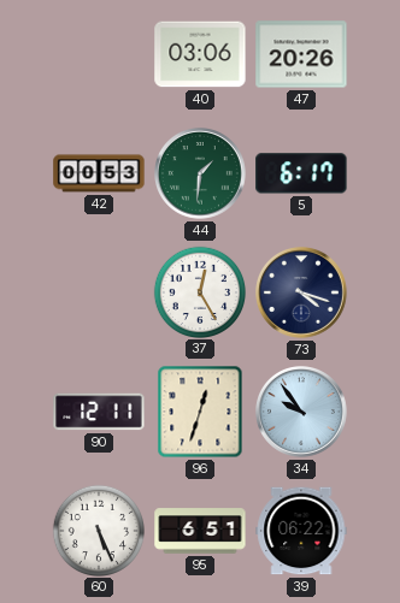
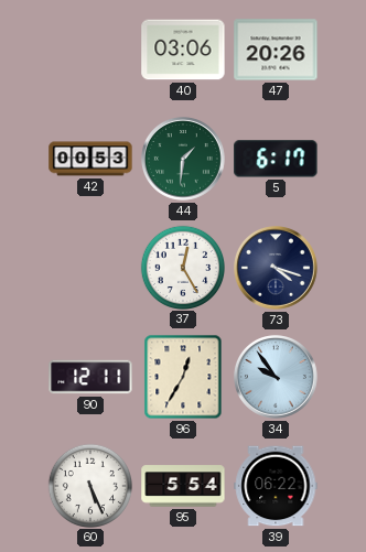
96: 12:33 -> 12:35
95: 6:51 -> 5:54
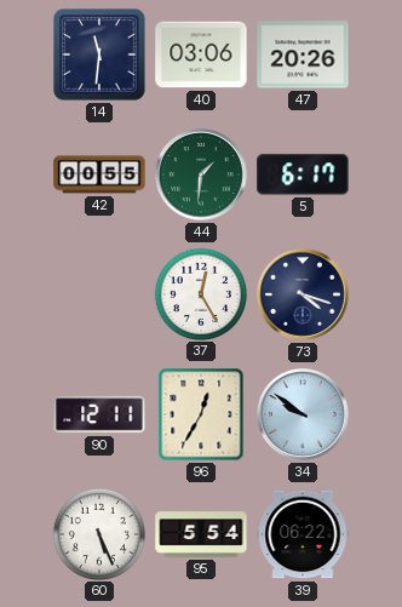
14: none -> 11:31
42: 00:53 -> 00:55
34: 9:54 -> 9:51
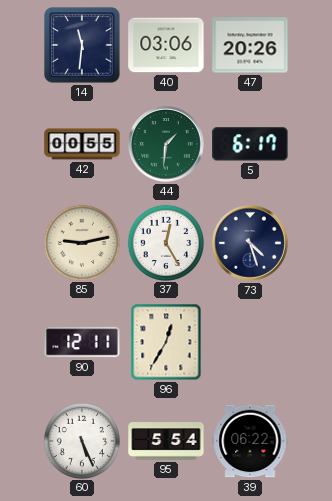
85: none -> 9:13
73: 4:18 -> 4:27
34: 9:51 -> none
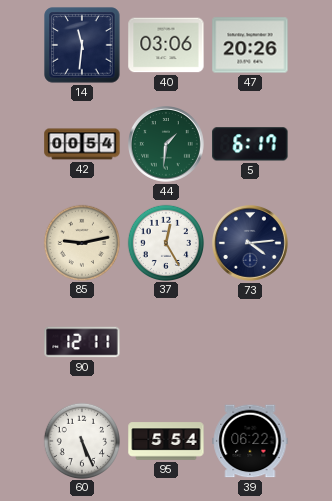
42: 00:55 -> 00:54
73: 4:27 -> 4:14
96: 12:35 -> none
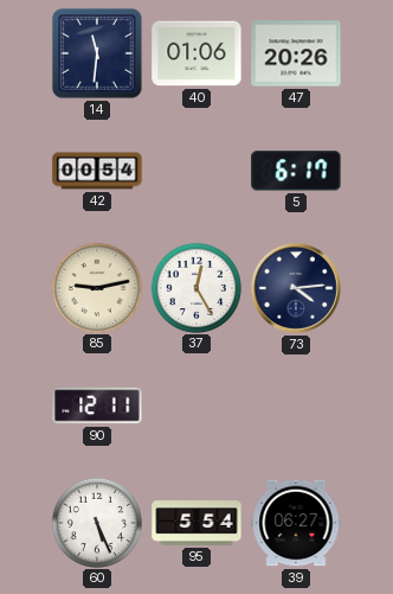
40: 03:06 -> 01:06
44: 1:31 -> none
39: 06:22 -> 06:27
